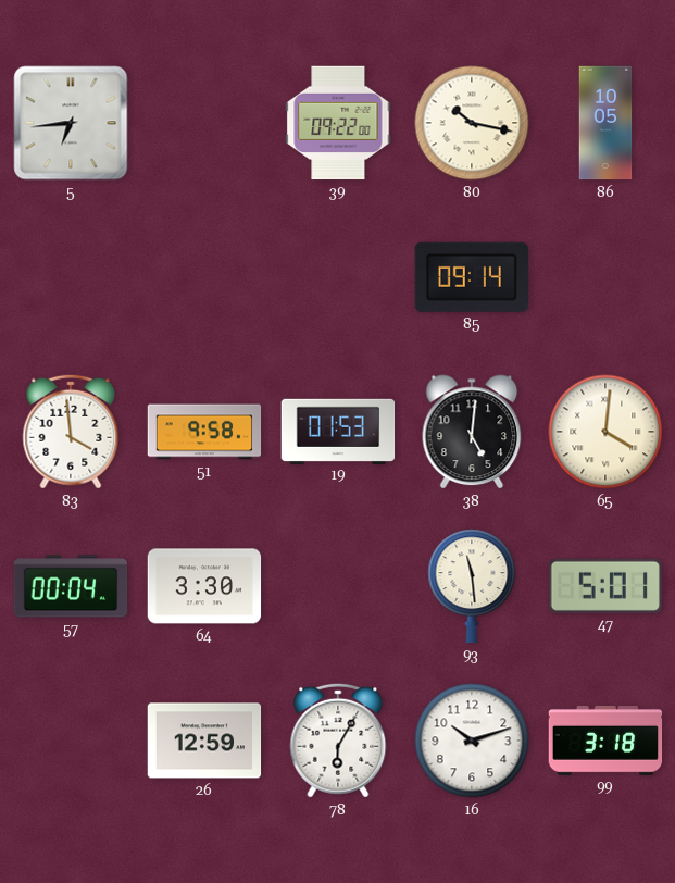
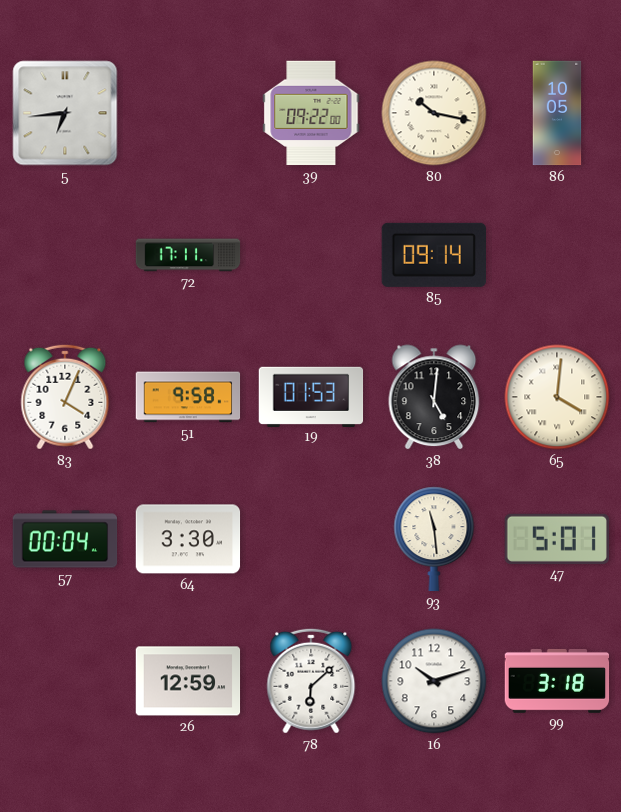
72: none -> 17:11
83: 3:59 -> 4:04
78: 6:05 -> 6:08
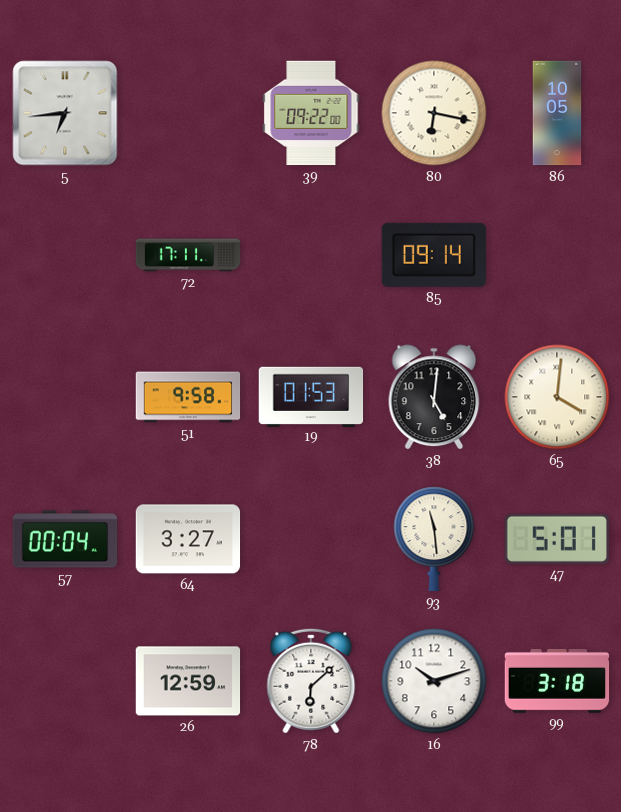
80: 10:17 -> 6:17
83: 4:04 -> none
64: 3:30 -> 3:27
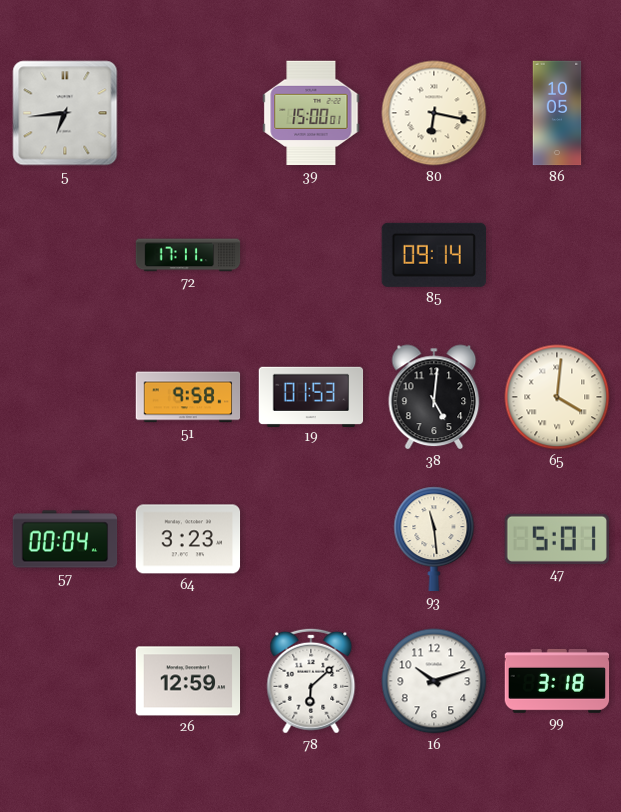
39: 09:22 -> 15:00
64: 3:27 -> 3:23
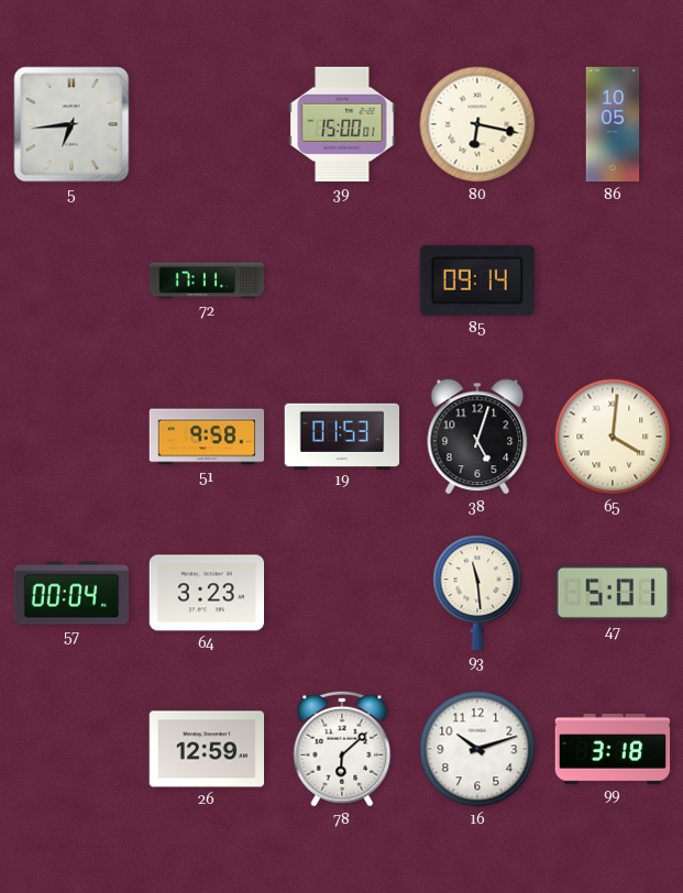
38: 5:01 -> 5:03
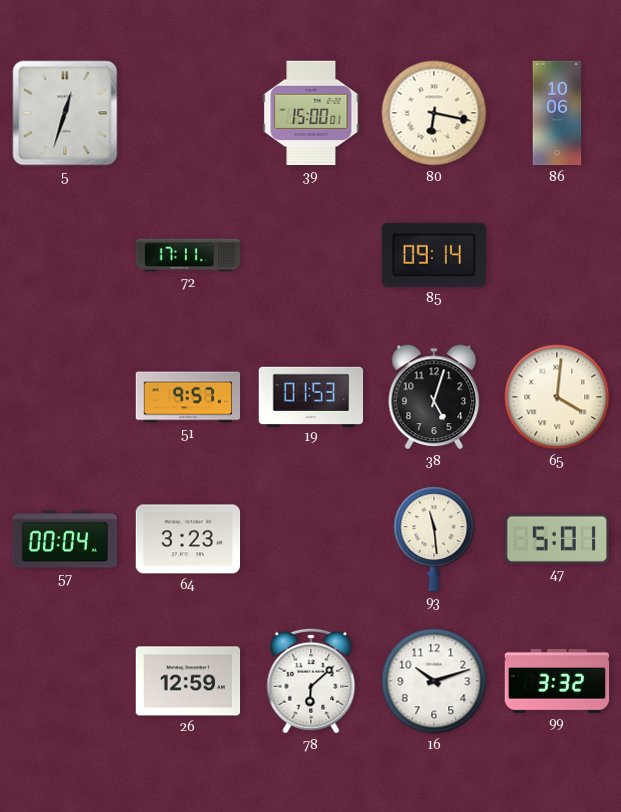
5: 6:44 -> 12:33
86: 10:05 -> 10:06
51: 9:58 -> 9:57
99: 3:18 -> 3:32
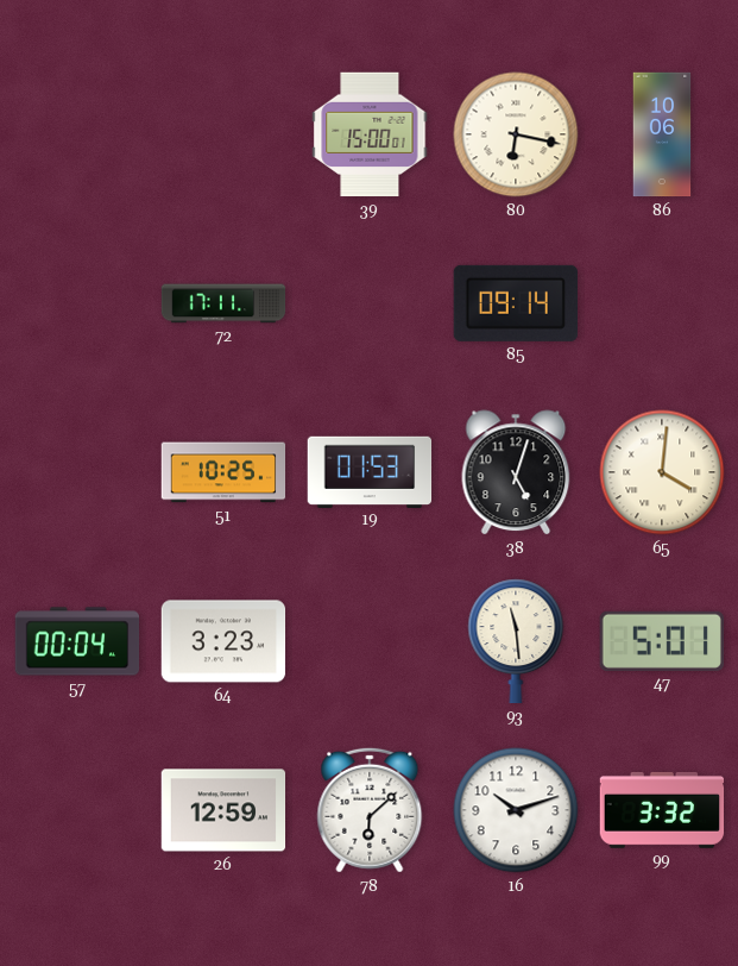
5: 12:33 -> none
51: 9:57 -> 10:25
